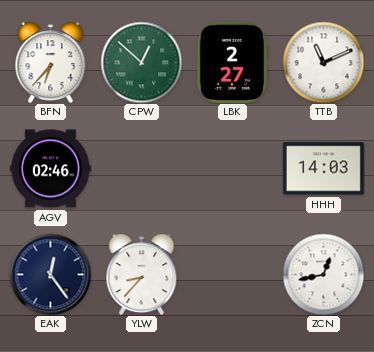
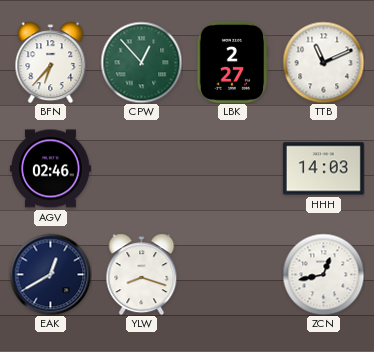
CPW: 12:52 -> 12:53
EAK: 12:24 -> 12:40
YLW: 8:37 -> 8:18
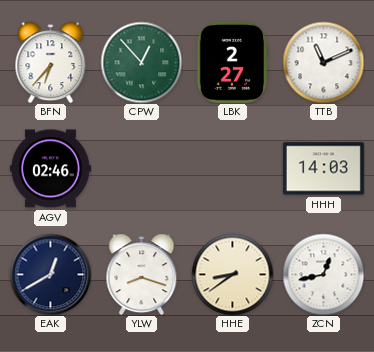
HHE: none -> 8:39
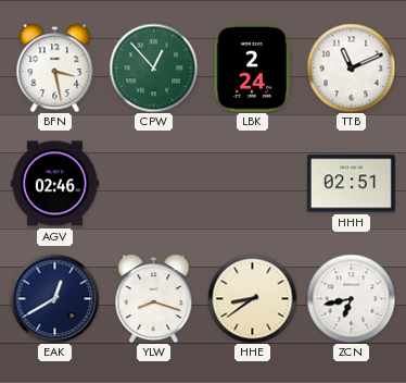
BFN: 6:37 -> 3:28
LBK: 2:27 -> 2:24
HHH: 14:03 -> 02:51
ZCN: 12:43 -> 6:43
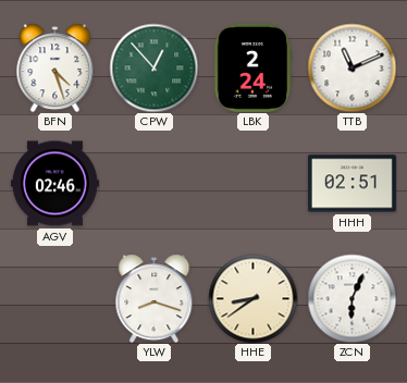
BFN: 3:28 -> 4:27
EAK: 12:40 -> none
ZCN: 6:43 -> 6:04
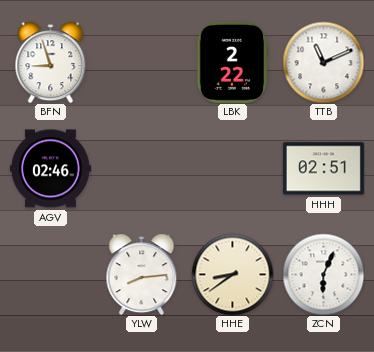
BFN: 4:27 -> 8:57
CPW: 12:53 -> none
LBK: 2:24 -> 2:22
YLW: 8:18 -> 8:14
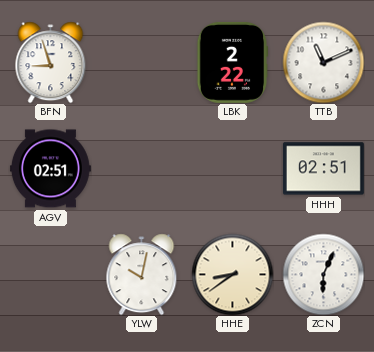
AGV: 02:46 -> 02:51
YLW: 8:14 -> 10:02
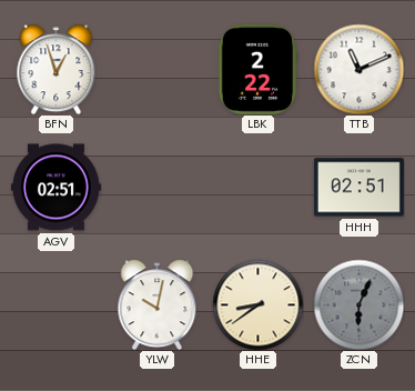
BFN: 8:57 -> 12:57
ZCN dial: white -> grey
